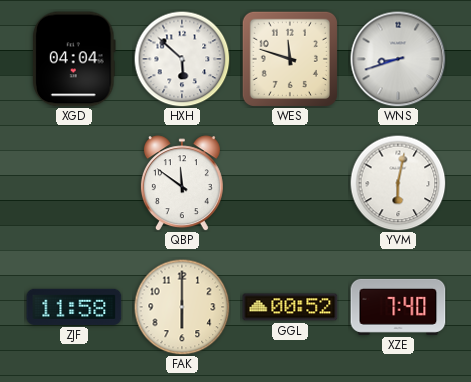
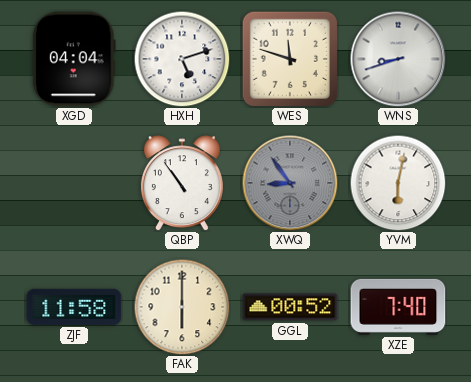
HXH: 5:52 -> 5:12
QBP: 11:51 -> 10:54
XWQ: none -> 8:54
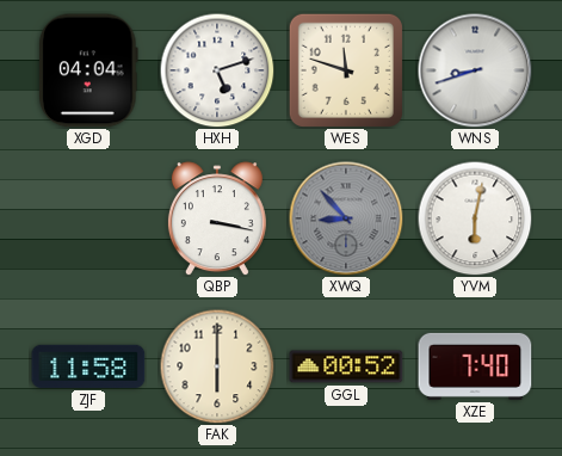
QBP: 10:54 -> 3:17
XWQ: 8:54 -> 8:53
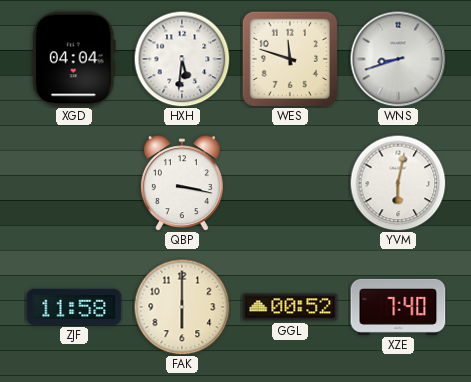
HXH: 5:12 -> 5:31
XWQ: 8:53 -> none
